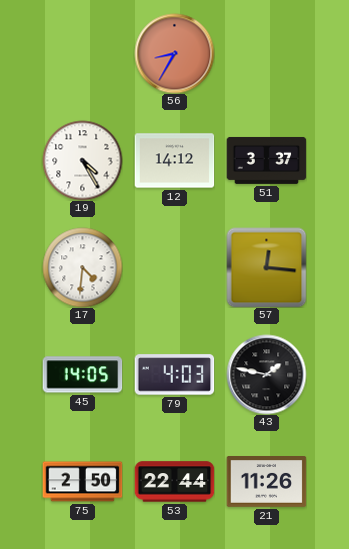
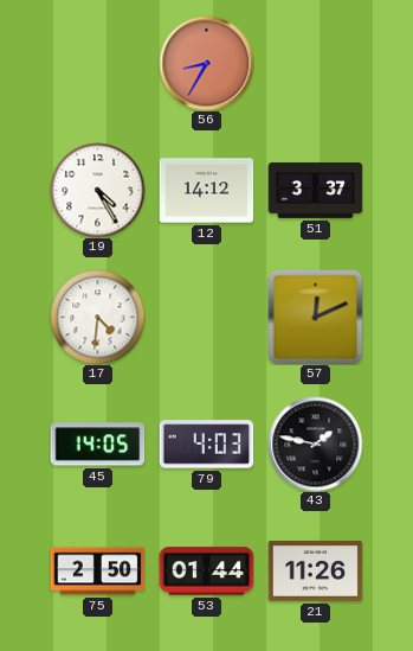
57: 12:16 -> 12:11
53: 22:44 -> 01:44
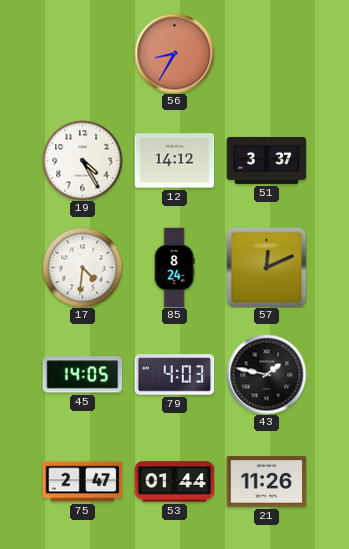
85: none -> 8:24
75: 2:50 -> 2:47
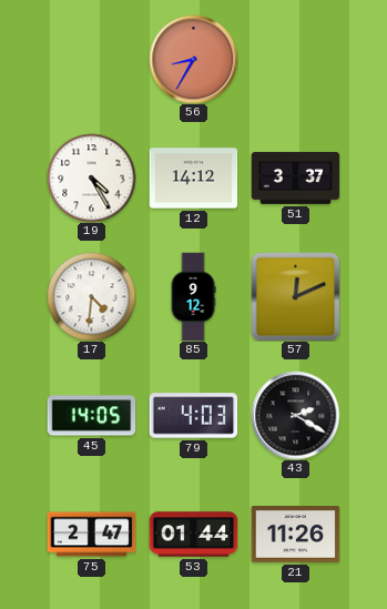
85: 8:24 -> 9:12
43: 1:47 -> 2:20
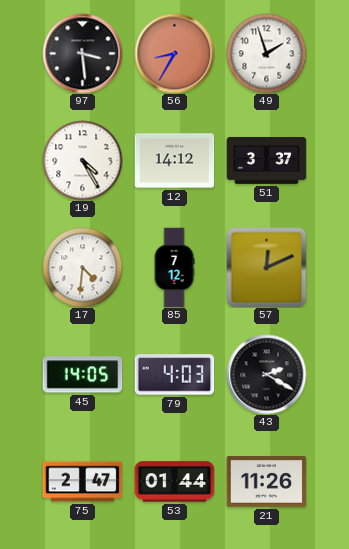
97: none -> 3:29
49: none -> 1:57
85: 9:12 -> 7:12
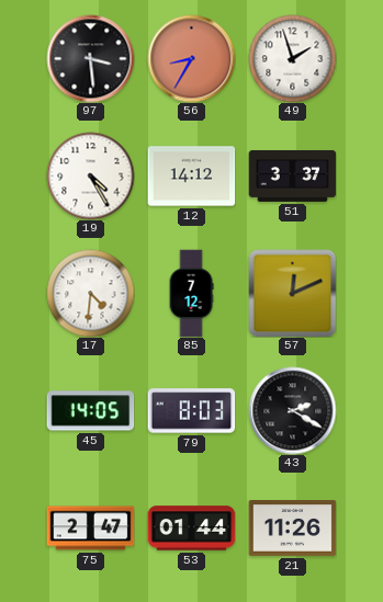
79: 4:03 -> 8:03
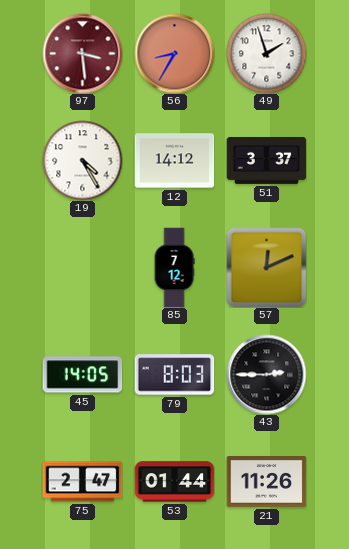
97 dial: black -> burgundy
17: 4:31 -> none
43: 2:20 -> 2:45
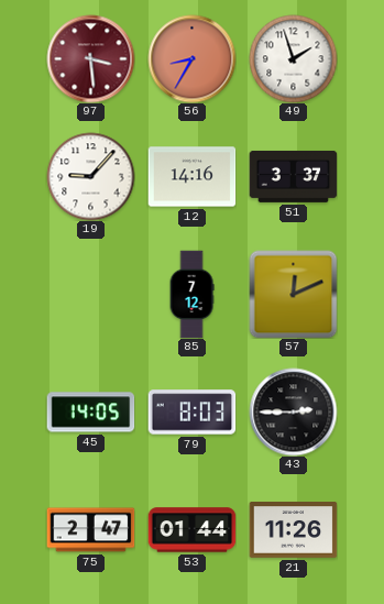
19: 4:25 -> 9:07
12: 14:12 -> 14:16
